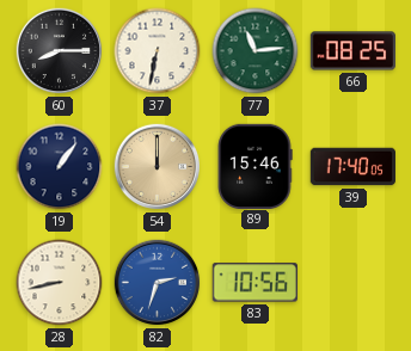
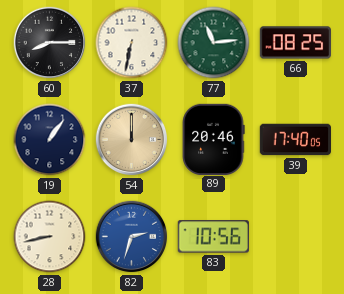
89: 15:46 -> 20:46
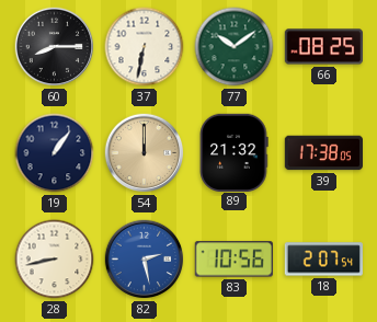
77: 11:14 -> 10:09
89: 20:46 -> 21:32
39: 17:40 -> 17:38
82: 2:33 -> 2:28
18: none -> 2:07
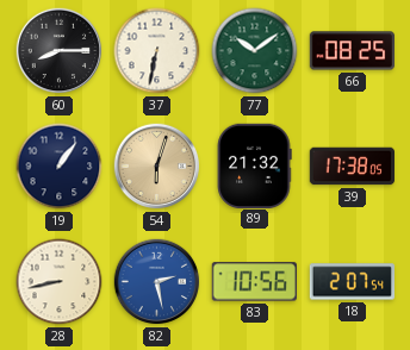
54: 12:00 -> 6:03
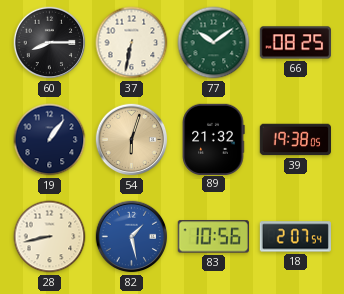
39: 17:38 -> 19:38
82: 2:28 -> 1:28
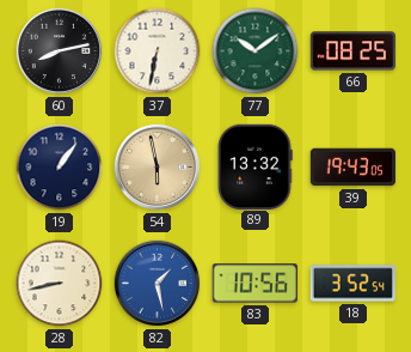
60: 8:15 -> 8:13
54: 6:03 -> 5:58
89: 21:32 -> 13:32
39: 19:38 -> 19:43
18: 2:07 -> 3:52
